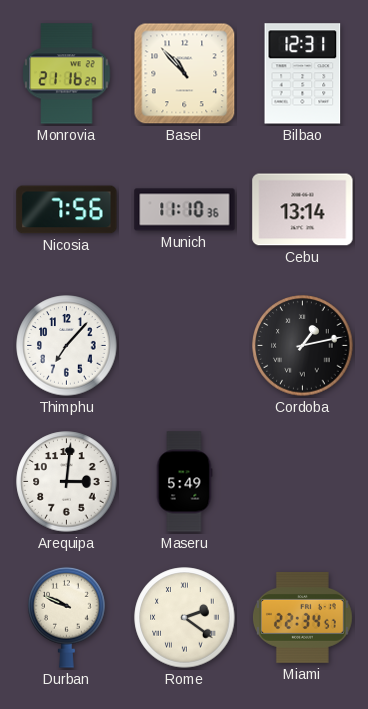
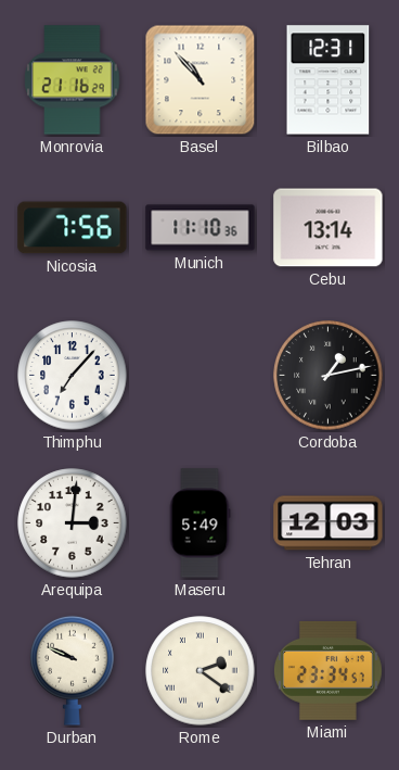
Tehran: none -> 12:03
Miami: 22:34 -> 23:34
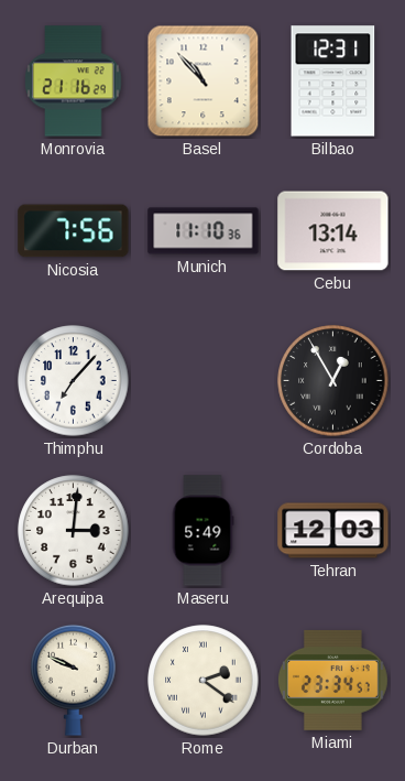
Cordoba: 1:13 -> 12:55
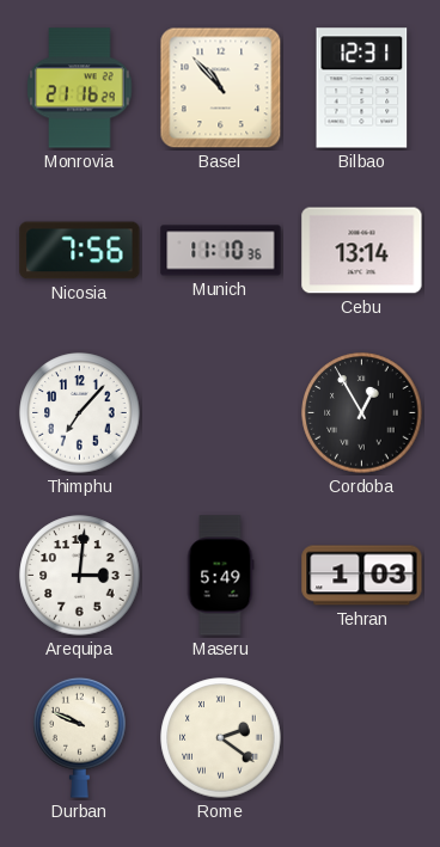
Tehran: 12:03 -> 1:03
Miami: 23:34 -> none
